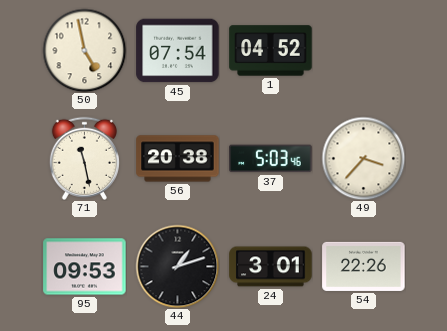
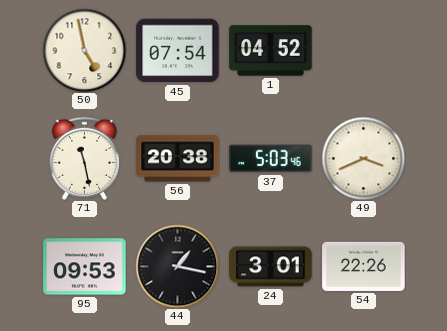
49: 3:37 -> 3:41
44: 1:12 -> 1:17
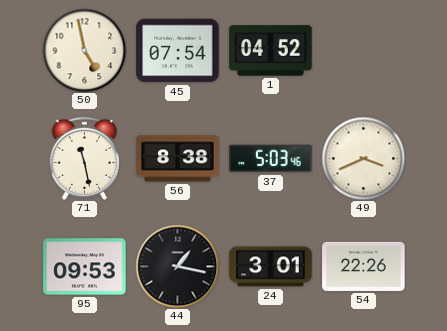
56: 20:38 -> 8:38
